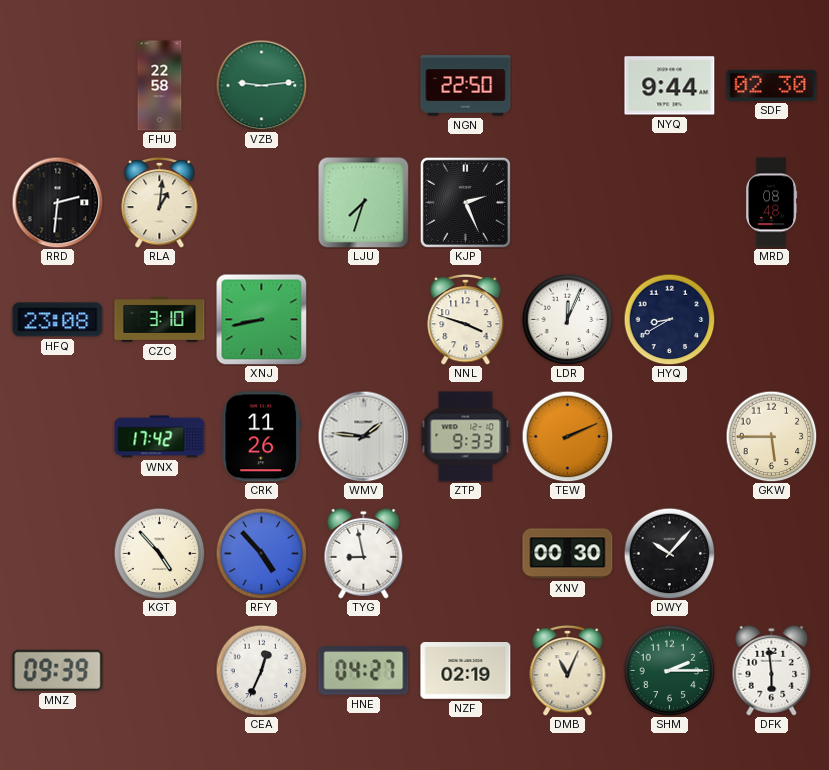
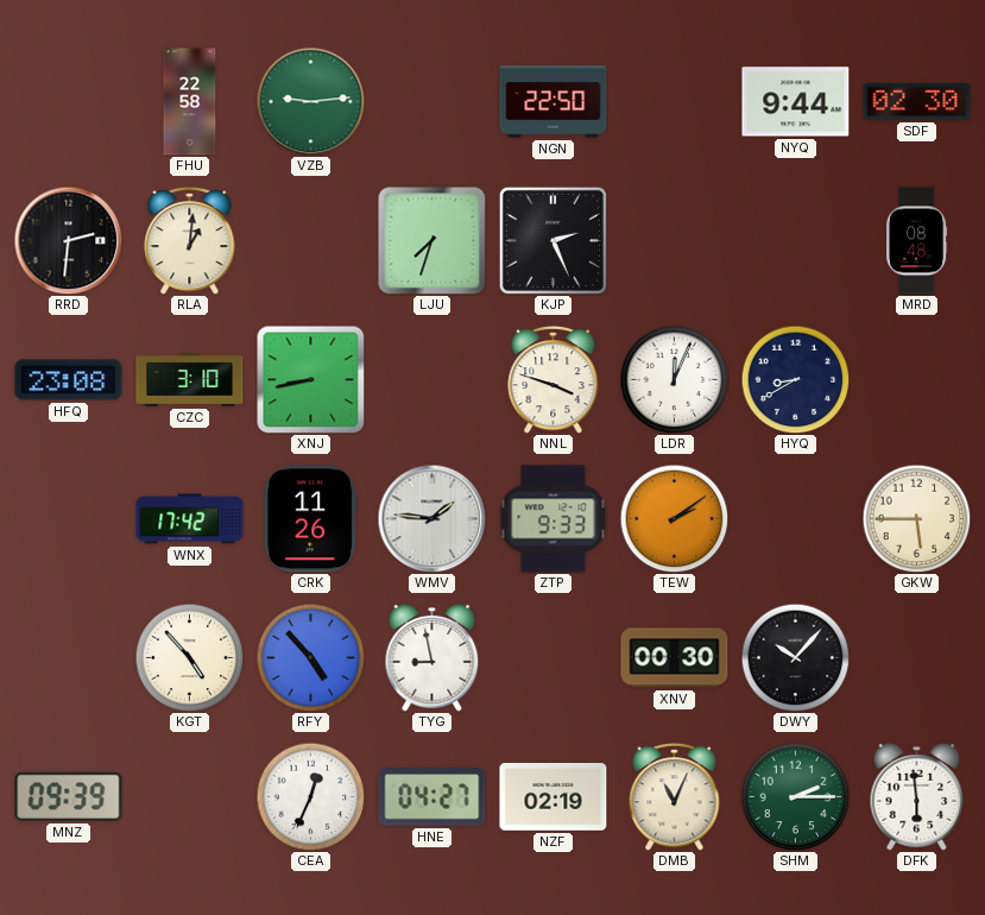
TEW: 2:11 -> 2:09
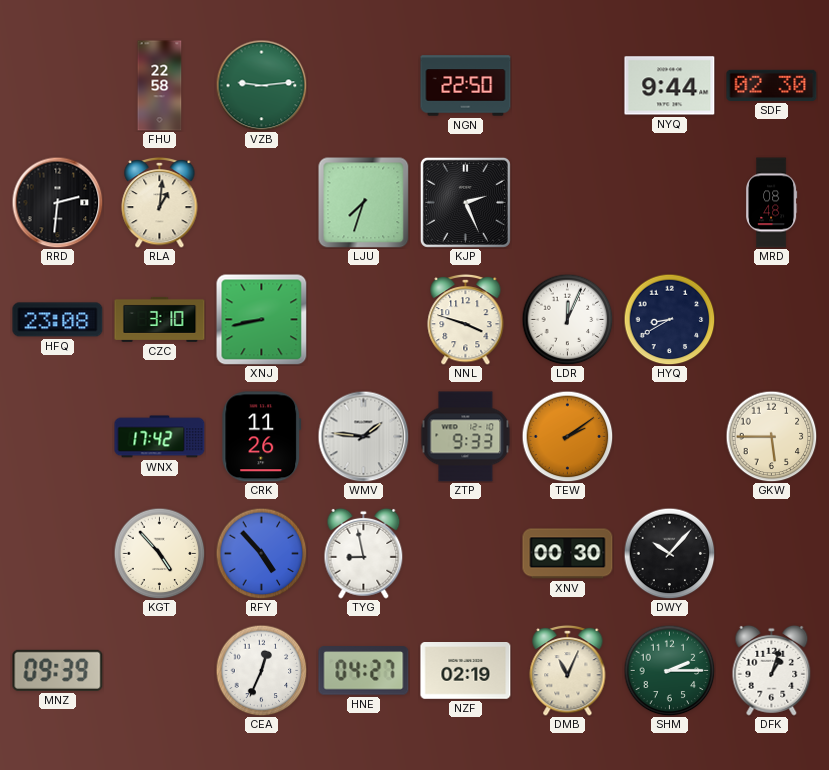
DFK: 5:59 -> 1:03
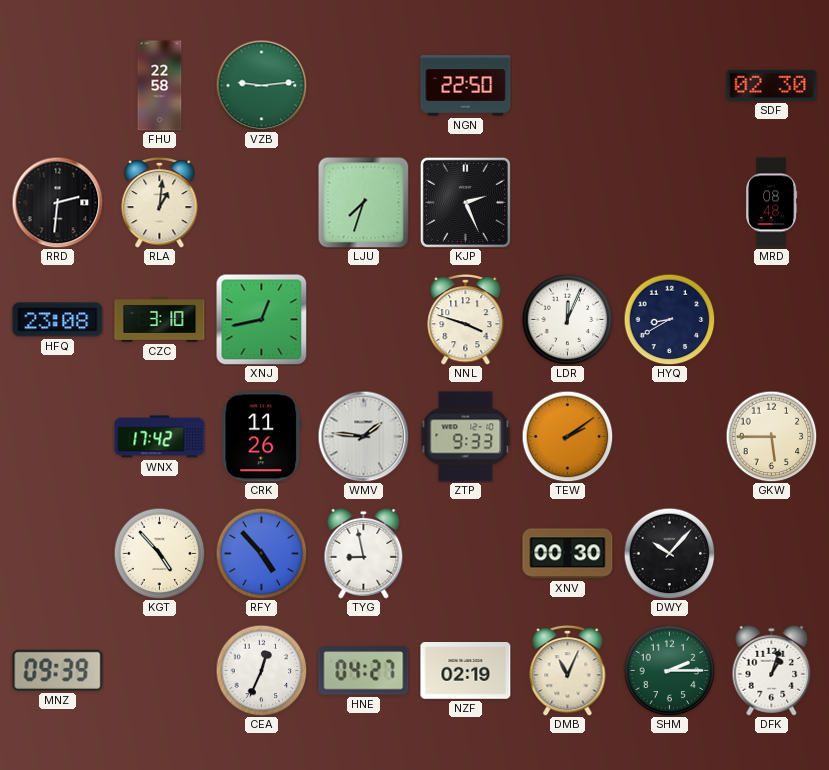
NYQ: 9:44 -> none
XNJ: 8:43 -> 12:43
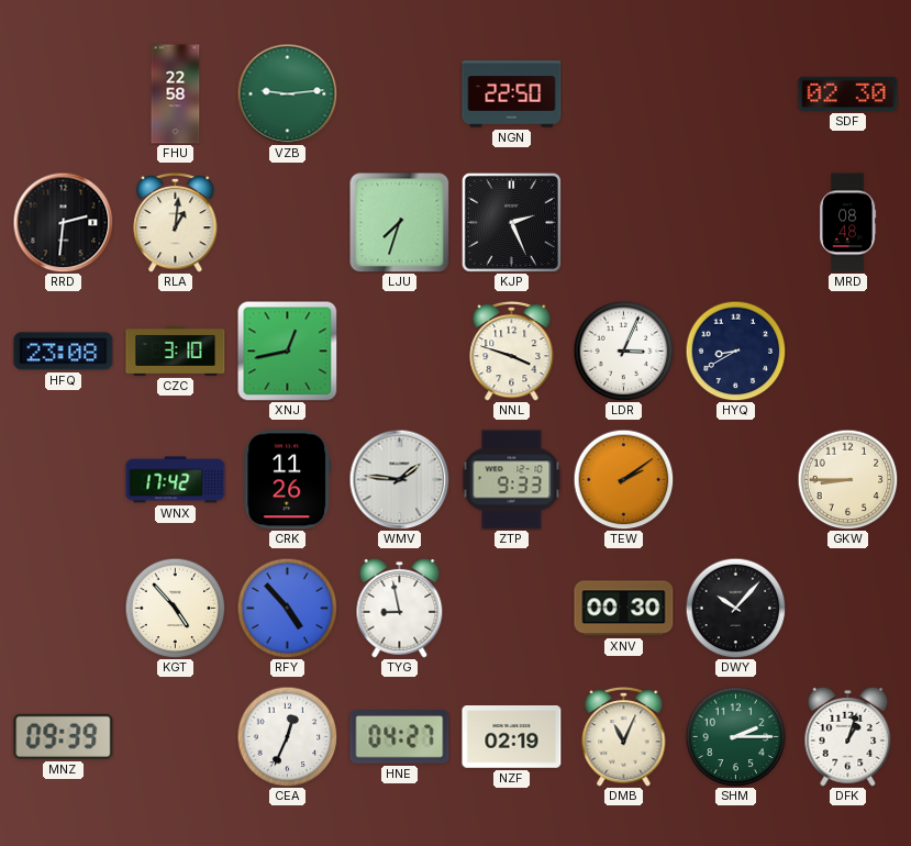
LDR: 12:04 -> 3:04
GKW: 5:45 -> 8:45
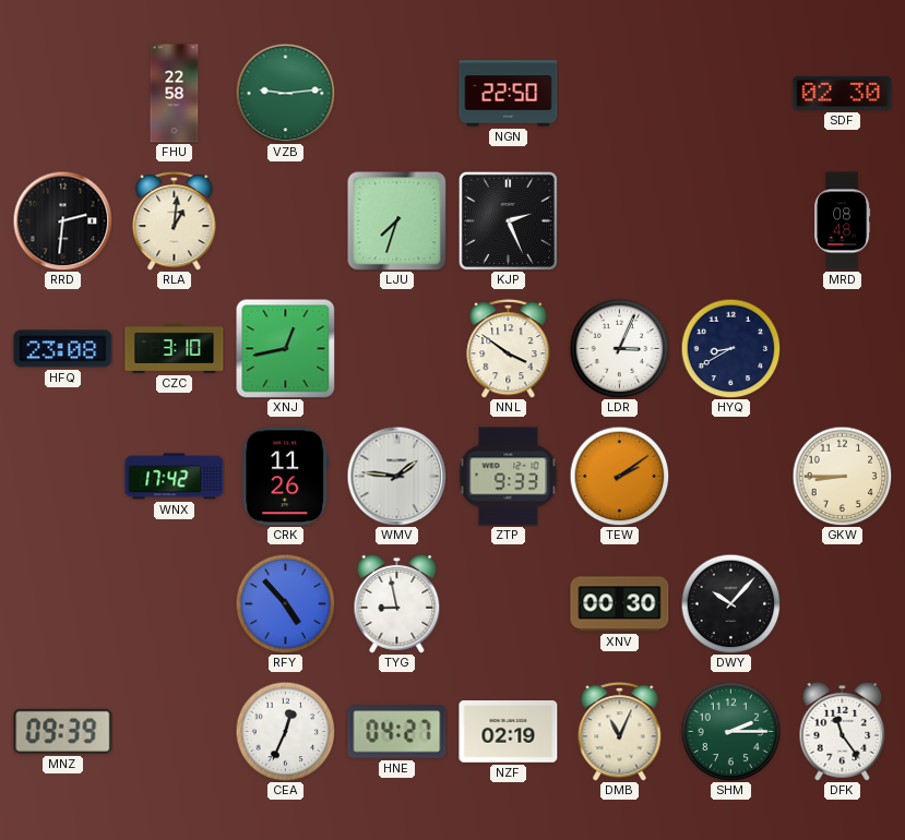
NNL: 3:48 -> 3:51
KGT: 4:53 -> none
DFK: 1:03 -> 11:24
